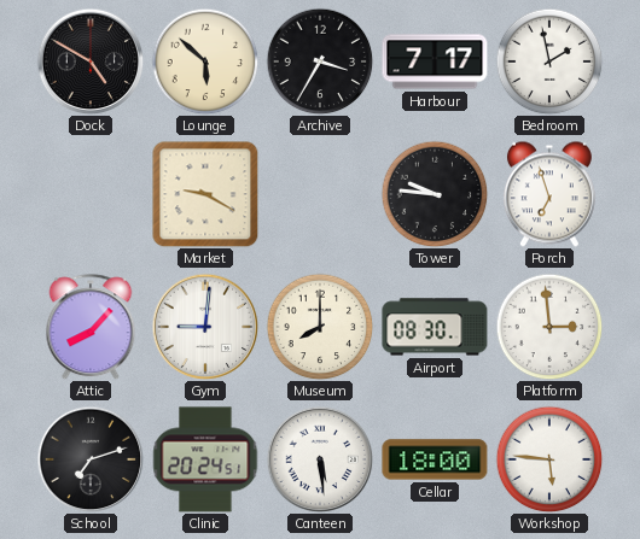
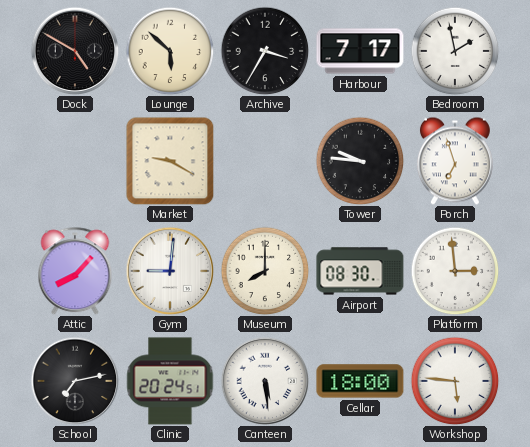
School: 7:12 -> 7:13
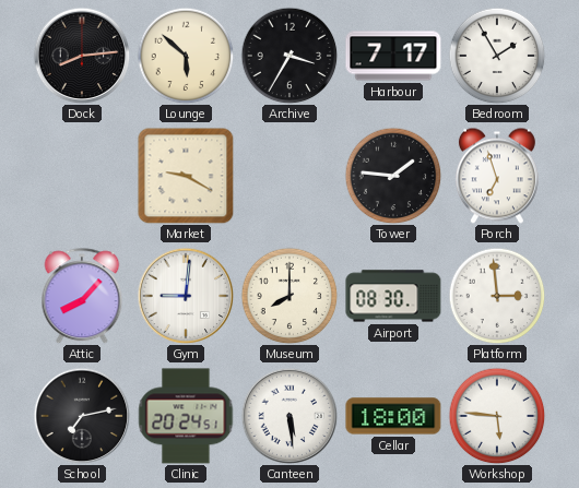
Dock: 4:50 -> 8:14
Bedroom: 1:58 -> 1:55
Tower: 9:46 -> 1:46
